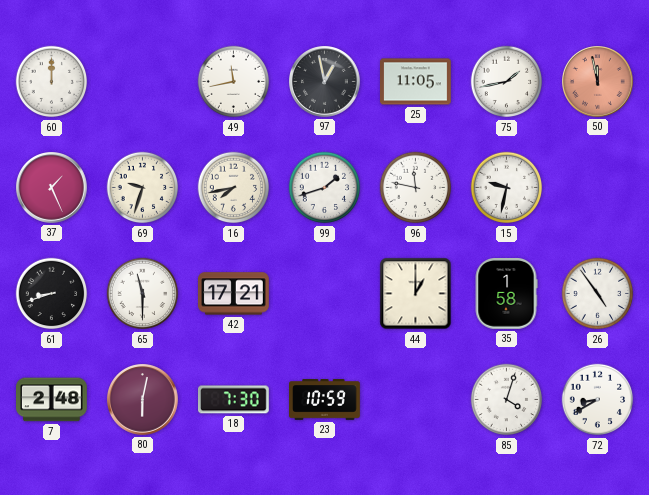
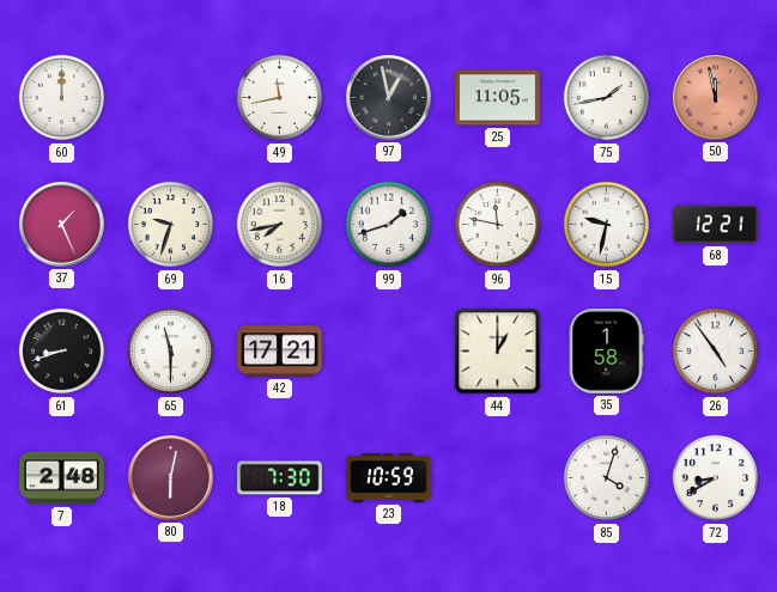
68: none -> 12:21
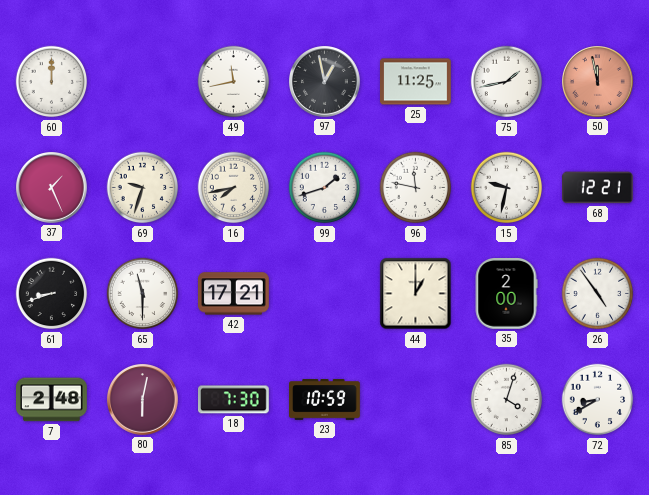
25: 11:05 -> 11:25
35: 1:58 -> 2:00
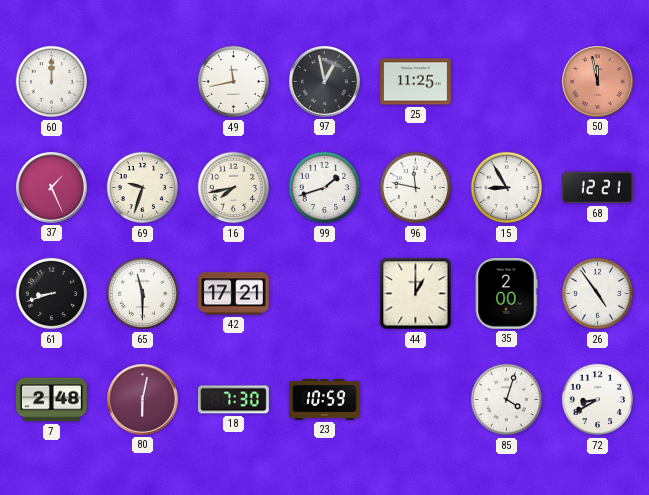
75: 1:43 -> none
15: 9:32 -> 8:55
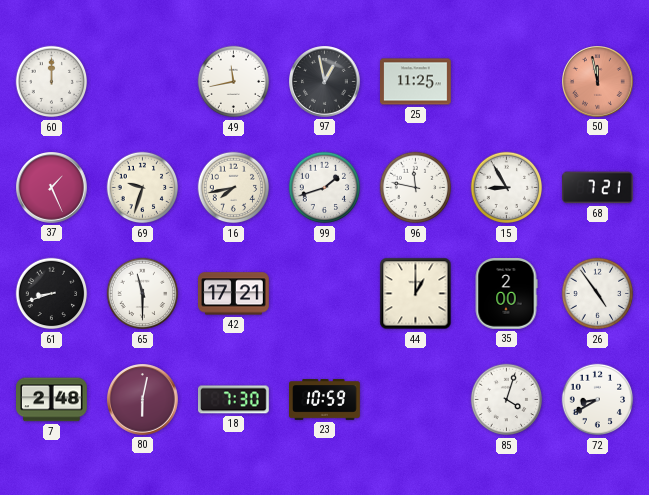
68: 12:21 -> 7:21
